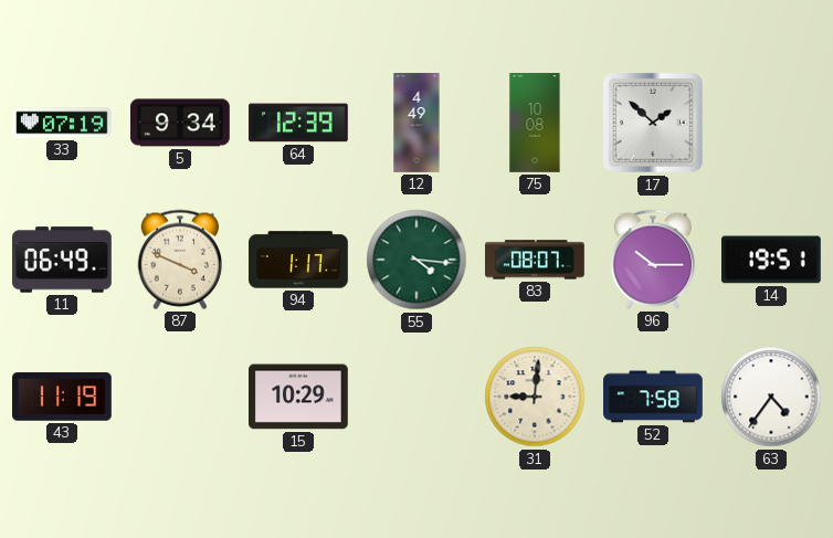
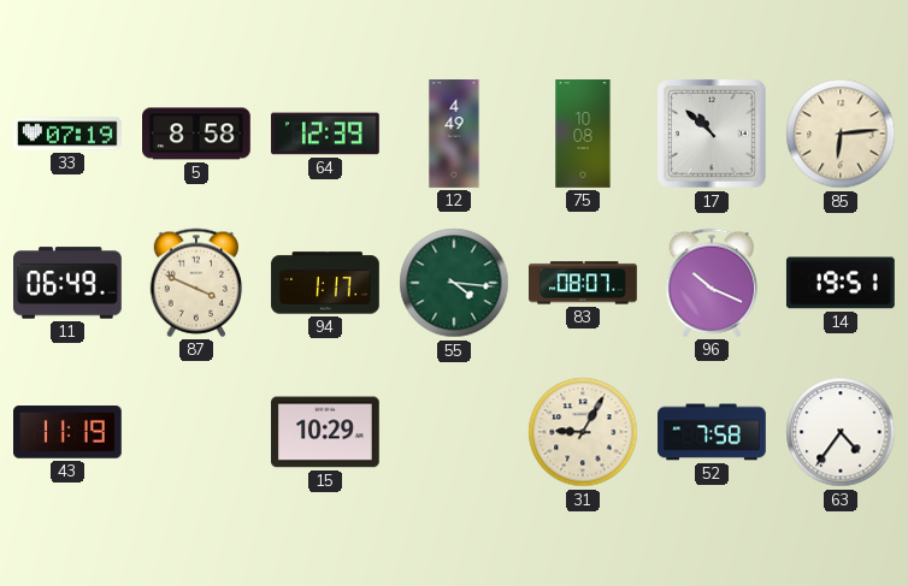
5: 9:34 -> 8:58
17: 1:52 -> 10:52
85: none -> 6:14
96: 10:15 -> 10:19
31: 9:01 -> 9:05
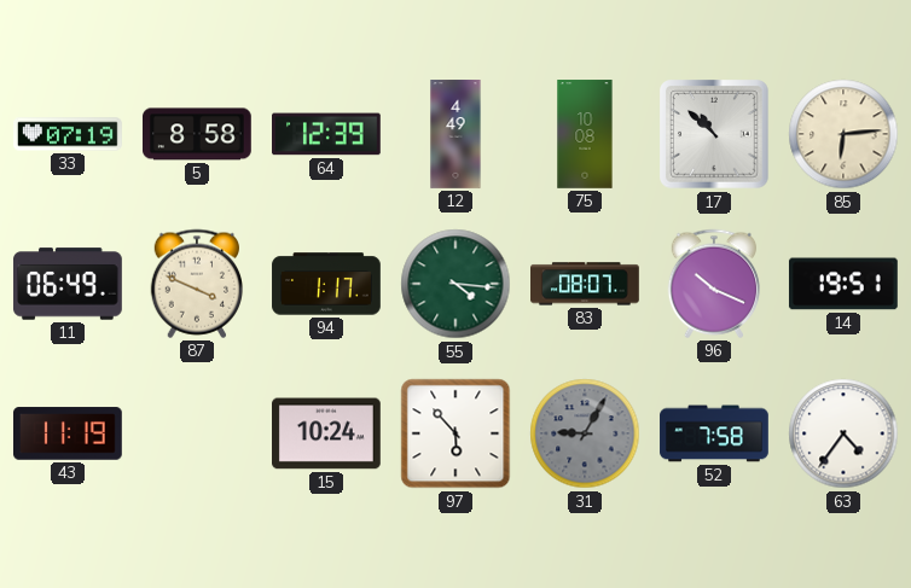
15: 10:29 -> 10:24
97: none -> 5:53
31 dial: cream -> grey
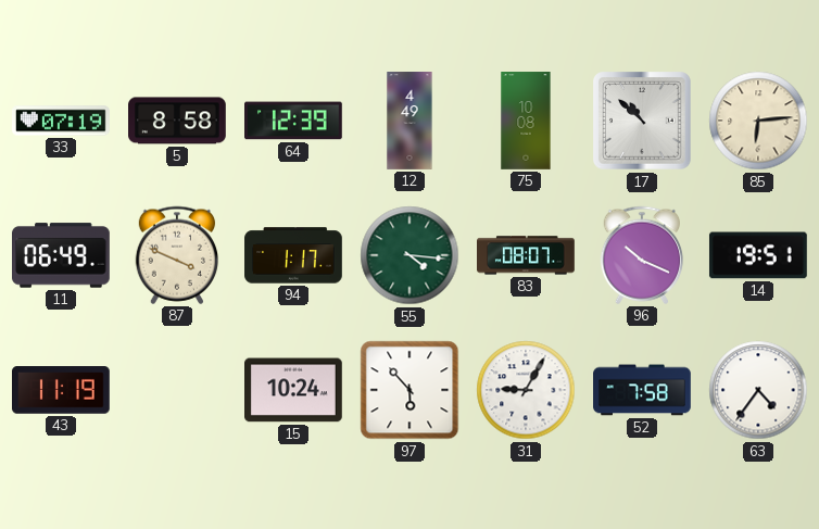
31 dial: grey -> white
